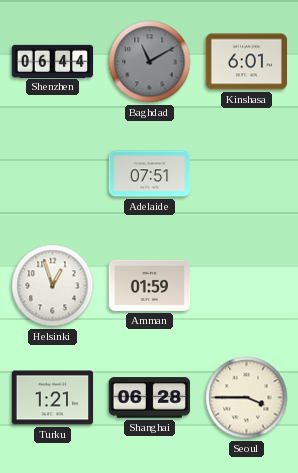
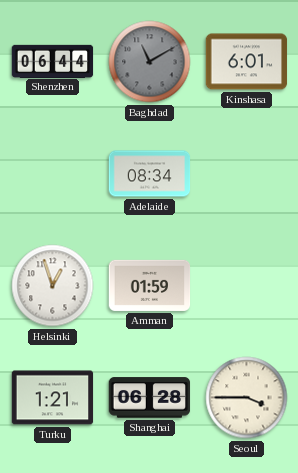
Adelaide: 07:51 -> 08:34
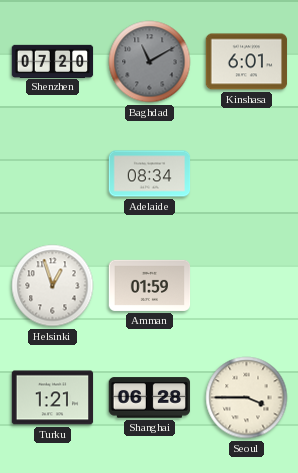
Shenzhen: 06:44 -> 07:20
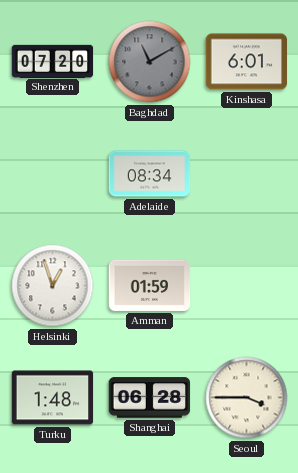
Turku: 1:21 -> 1:48
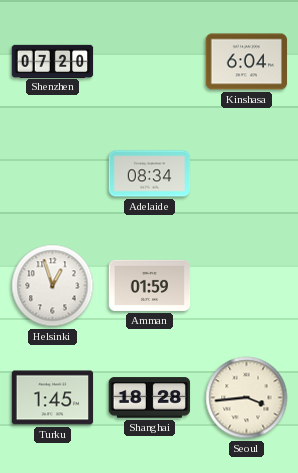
Baghdad: 11:10 -> none
Kinshasa: 6:01 -> 6:04
Turku: 1:48 -> 1:45
Shanghai: 06:28 -> 18:28
Seoul: 3:45 -> 3:44
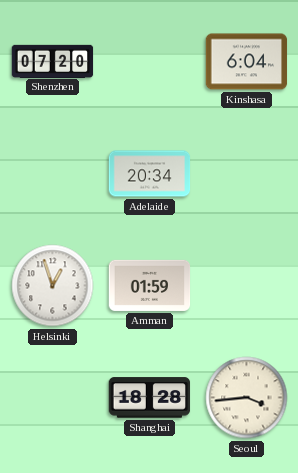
Adelaide: 08:34 -> 20:34
Turku: 1:45 -> none
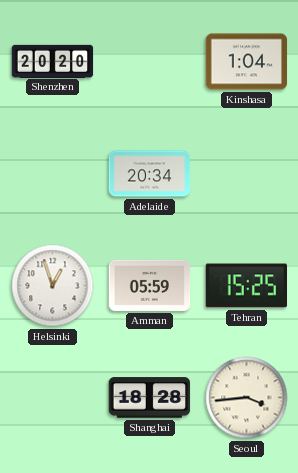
Shenzhen: 07:20 -> 20:20
Kinshasa: 6:04 -> 1:04
Amman: 01:59 -> 05:59
Tehran: none -> 15:25
